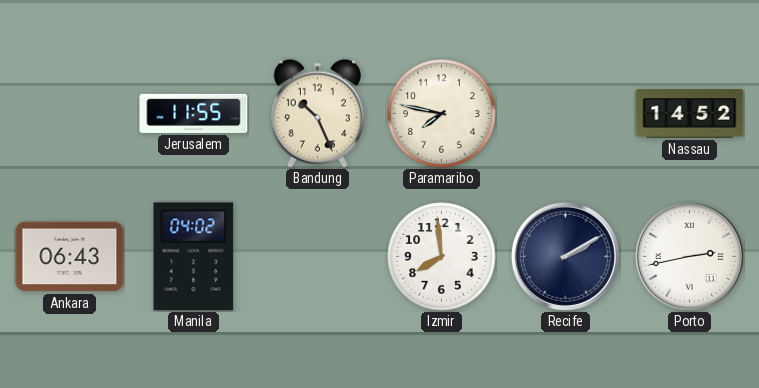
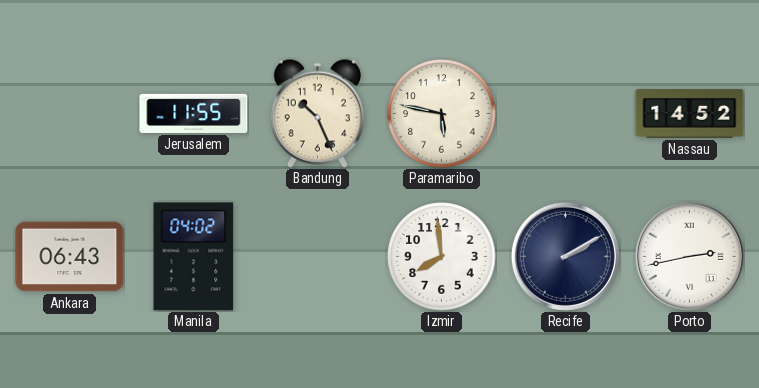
Paramaribo: 7:47 -> 5:47
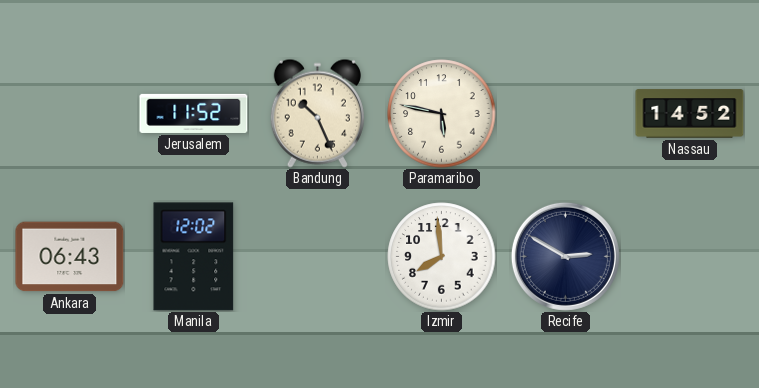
Jerusalem: 11:55 -> 11:52
Manila: 04:02 -> 12:02
Recife: 2:10 -> 2:50
Porto: 2:43 -> none
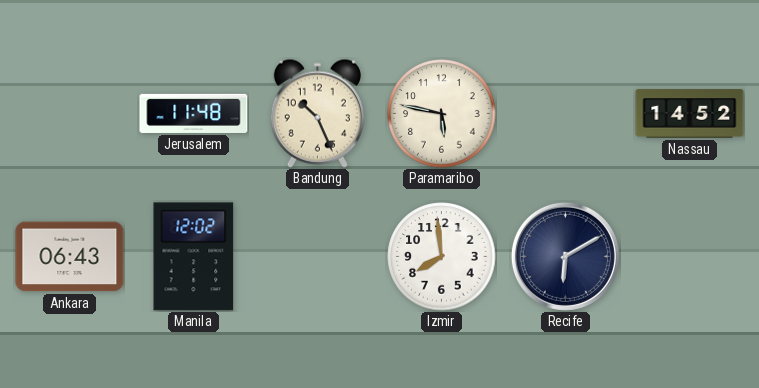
Jerusalem: 11:52 -> 11:48
Recife: 2:50 -> 6:10
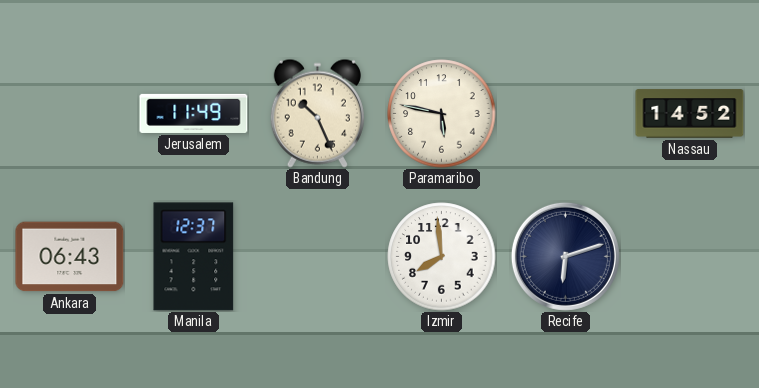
Jerusalem: 11:48 -> 11:49
Manila: 12:02 -> 12:37
Recife: 6:10 -> 6:12
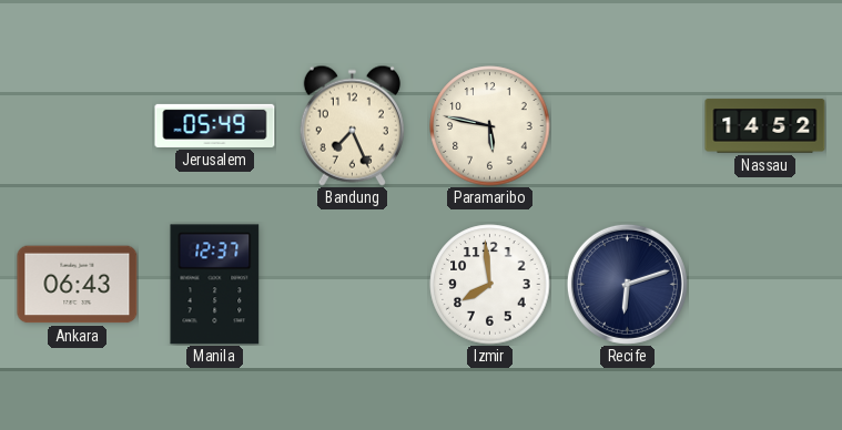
Jerusalem: 11:49 -> 05:49
Bandung: 10:26 -> 7:26
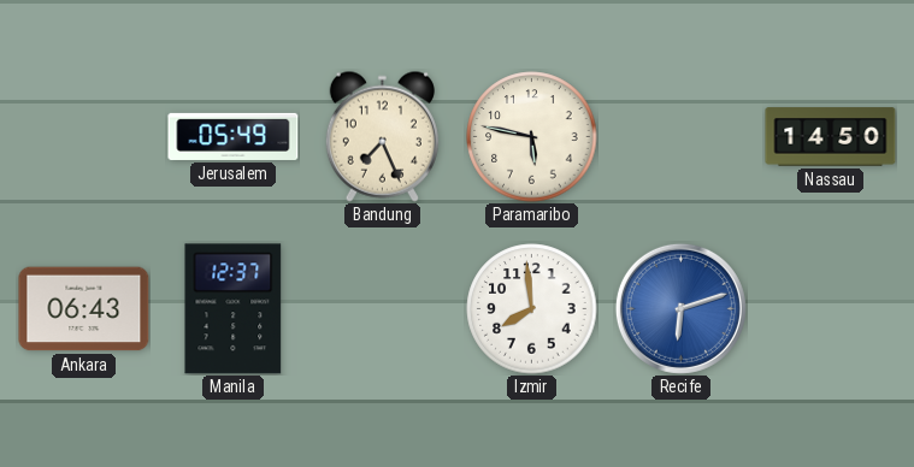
Nassau: 14:52 -> 14:50
Recife dial: navy -> blue
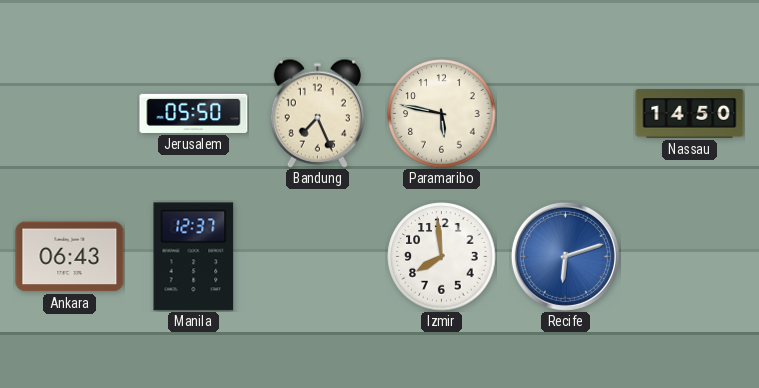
Jerusalem: 05:49 -> 05:50
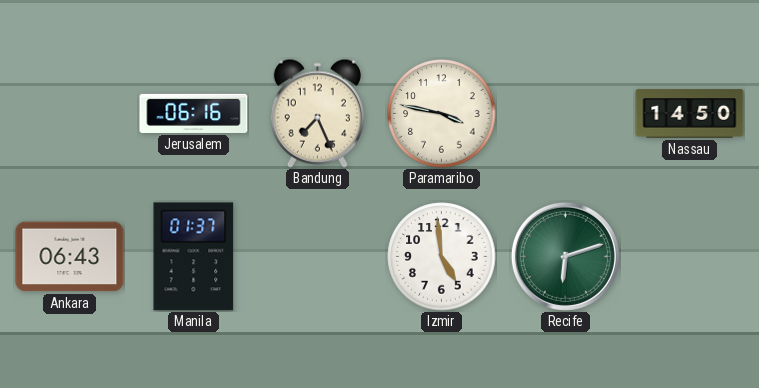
Jerusalem: 05:50 -> 06:16
Paramaribo: 5:47 -> 3:47
Manila: 12:37 -> 01:37
Izmir: 7:59 -> 4:59
Recife dial: blue -> green
